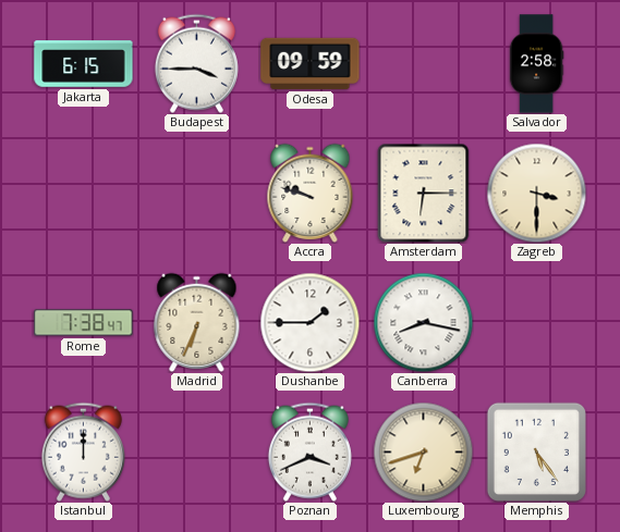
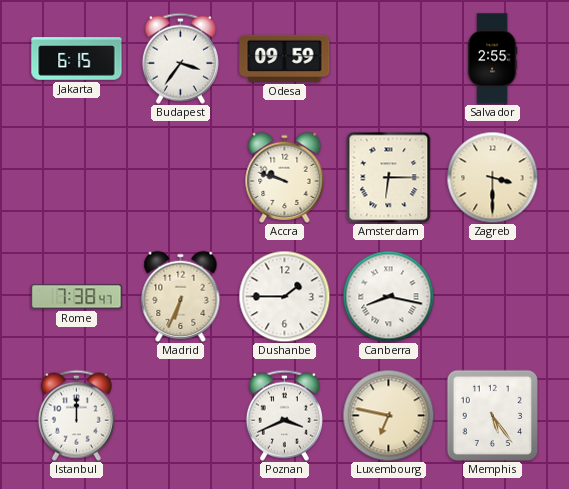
Budapest: 3:45 -> 3:36
Salvador: 2:58 -> 2:55
Luxembourg: 6:42 -> 6:47
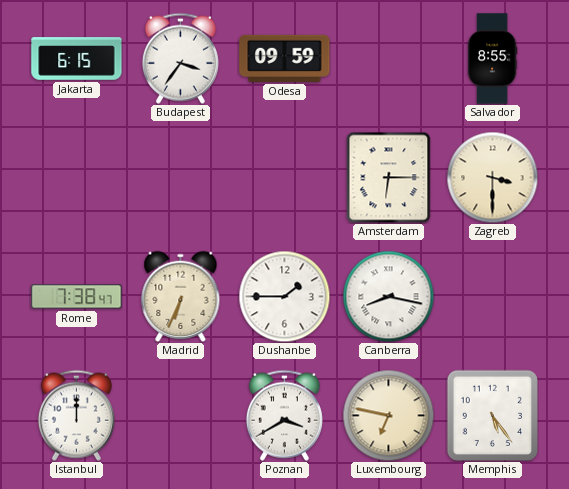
Salvador: 2:55 -> 8:55
Accra: 9:48 -> none
Poznan: 3:41 -> 3:40
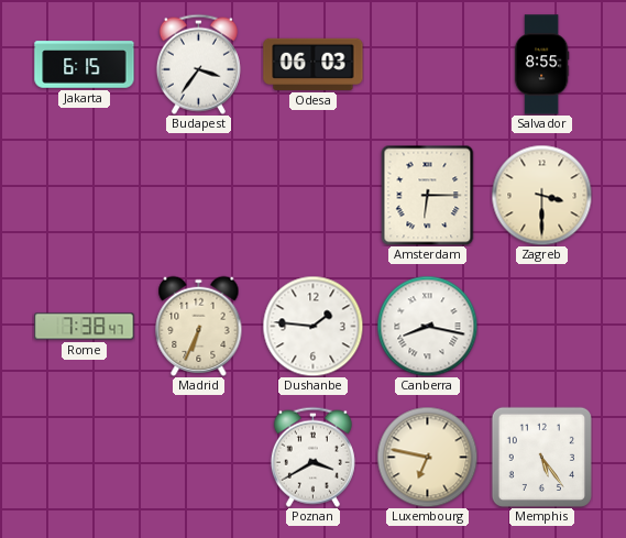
Odesa: 09:59 -> 06:03
Dushanbe: 1:45 -> 1:46
Istanbul: 12:00 -> none
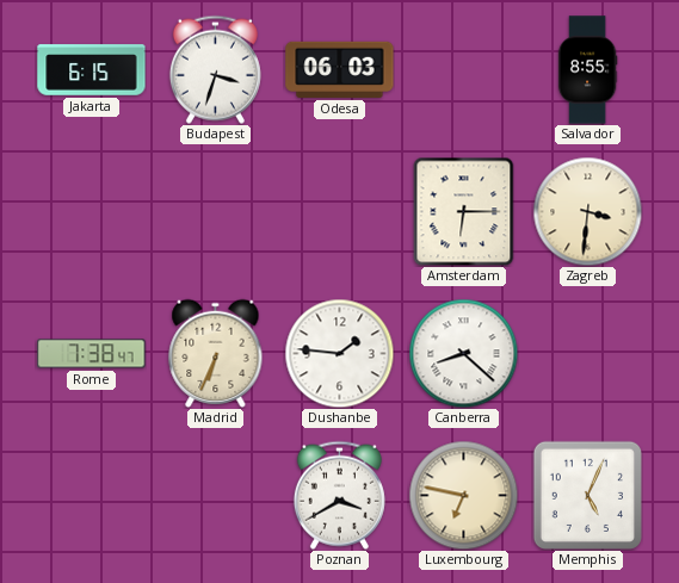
Budapest: 3:36 -> 3:33
Zagreb: 3:30 -> 3:31
Canberra: 8:17 -> 8:22
Memphis: 5:24 -> 5:04
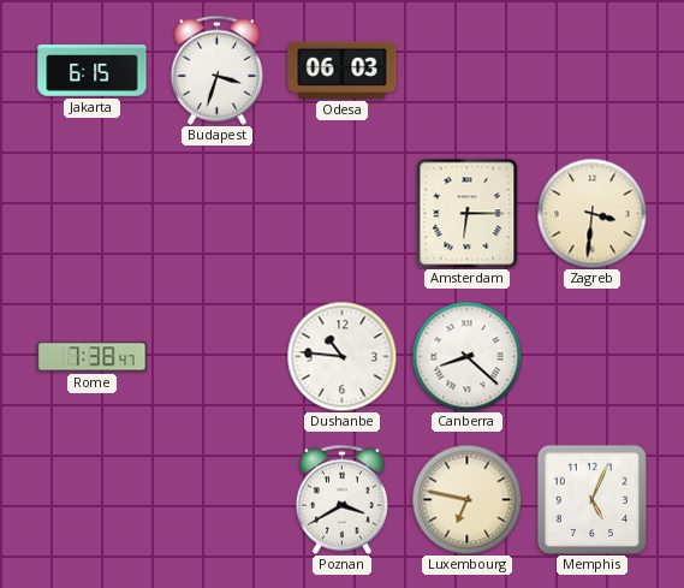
Salvador: 8:55 -> none
Madrid: 6:34 -> none
Dushanbe: 1:46 -> 10:46
